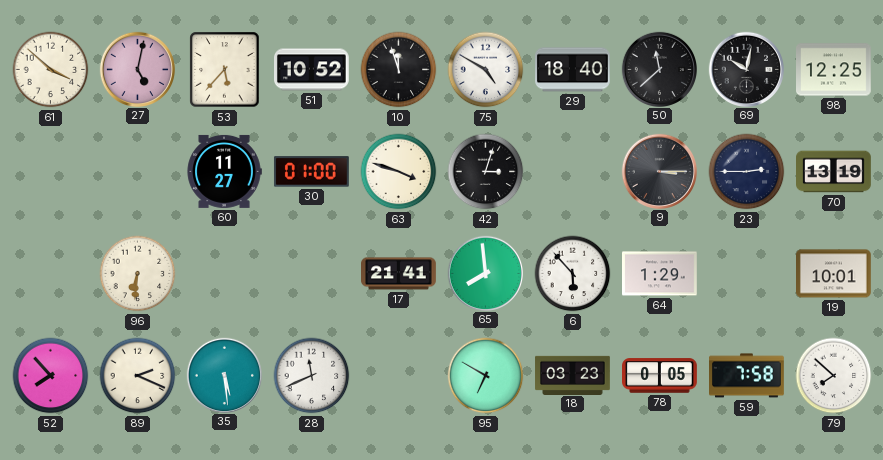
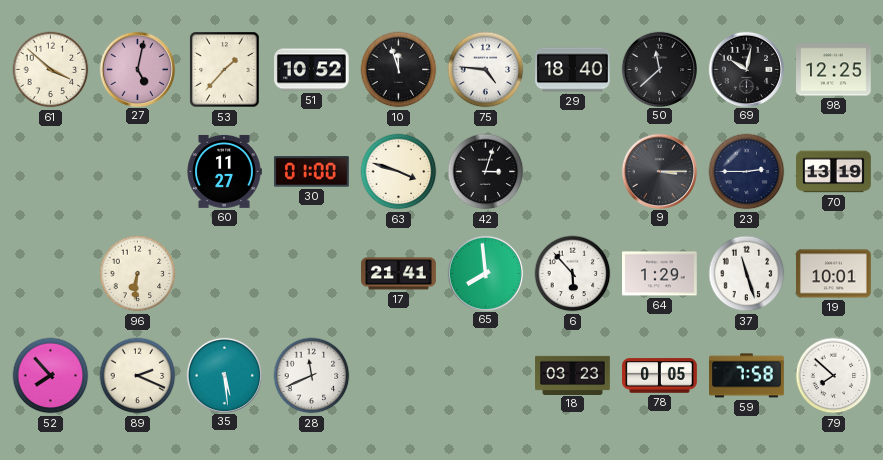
53: 5:37 -> 1:37
75: 4:50 -> 4:46
37: none -> 11:27
95: 6:50 -> none
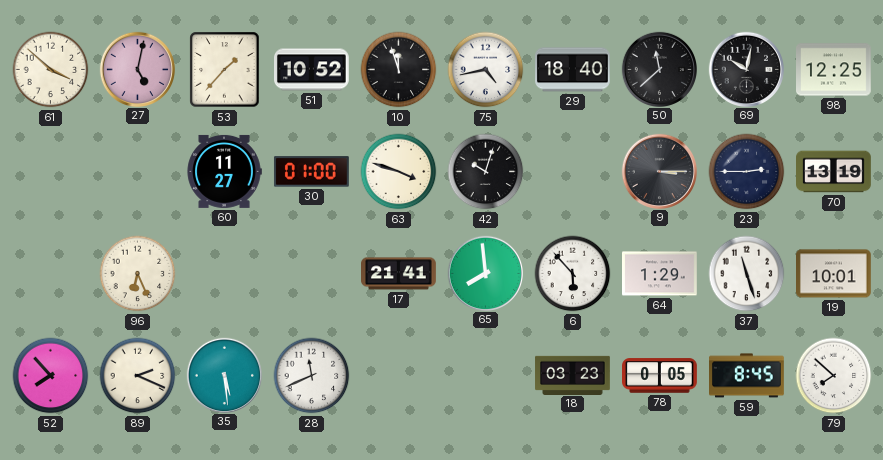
75: 4:46 -> 4:43
42: 3:03 -> 10:03
96: 6:31 -> 6:26
59: 7:58 -> 8:45
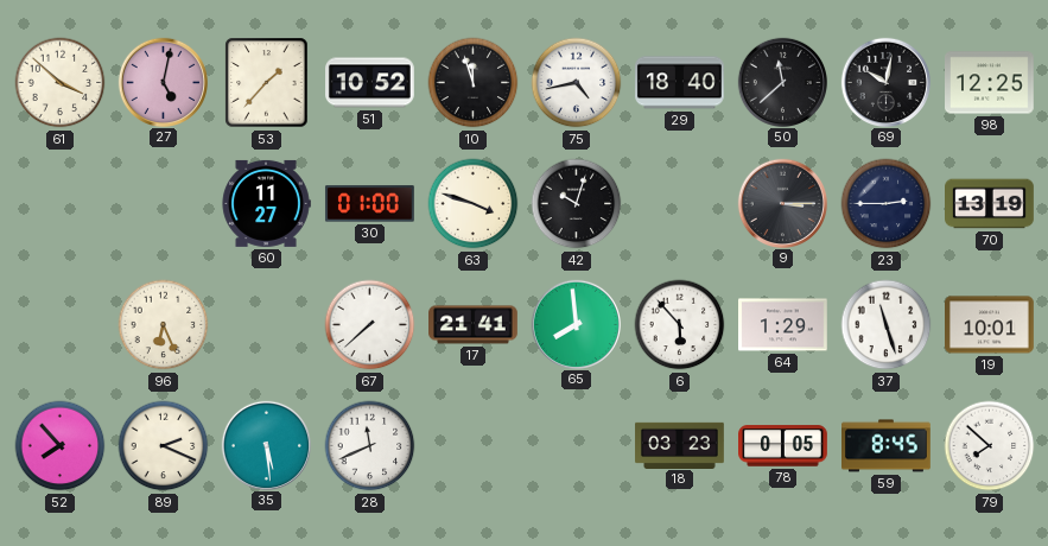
67: none -> 7:38
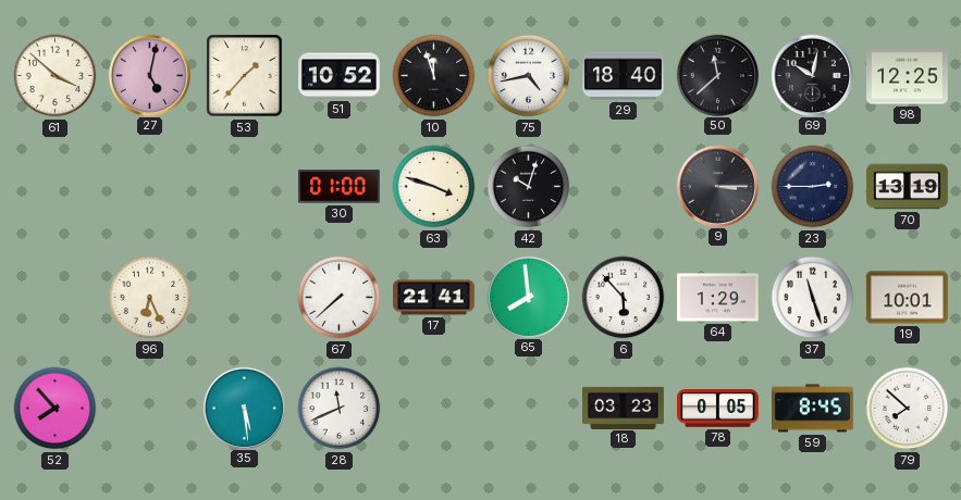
60: 11:27 -> none
89: 2:19 -> none
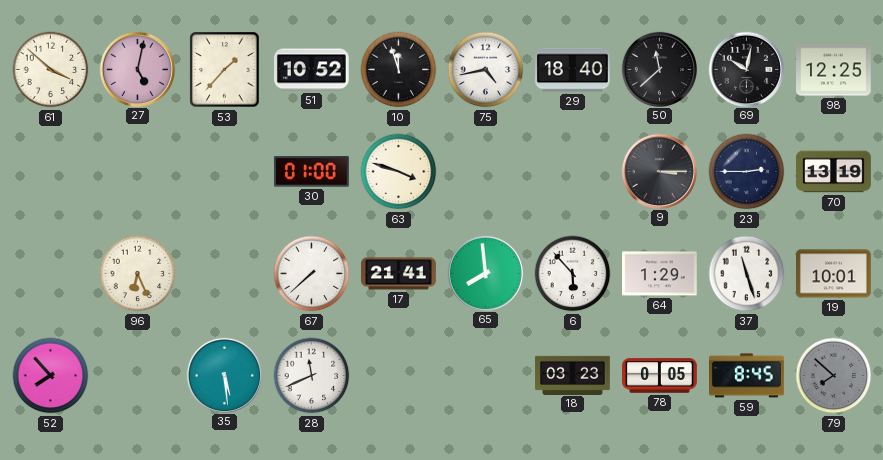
42: 10:03 -> none
79 dial: white -> grey
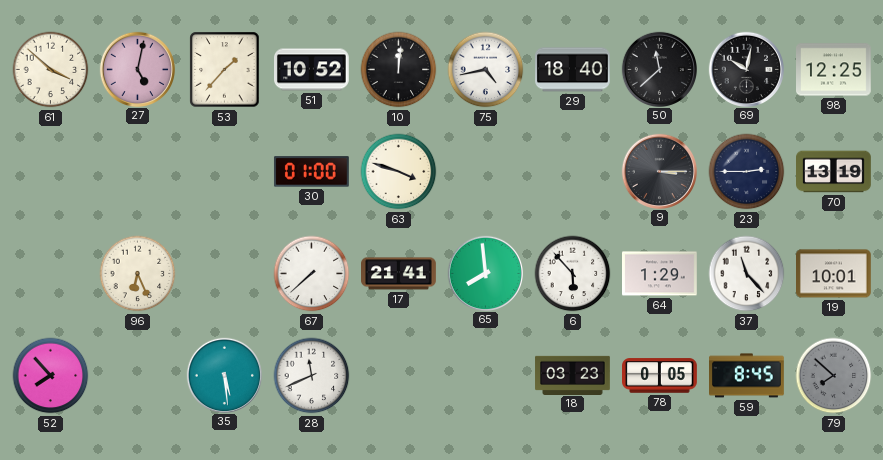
10: 11:57 -> 12:01
37: 11:27 -> 11:23
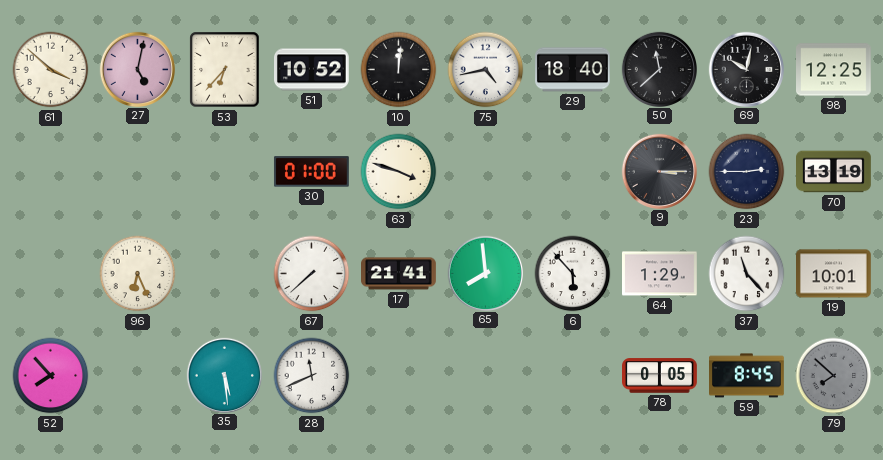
53: 1:37 -> 6:37
18: 03:23 -> none
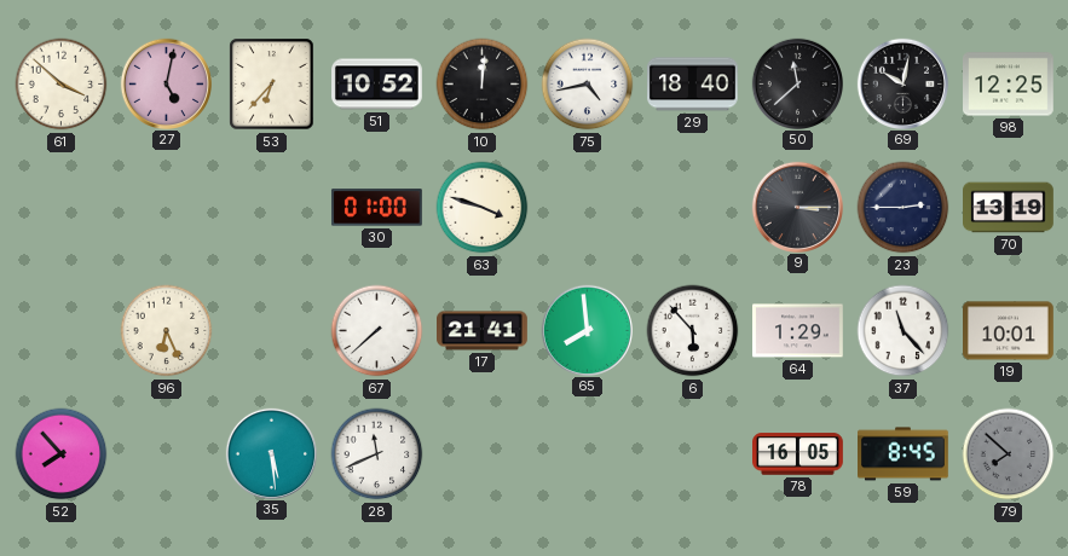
78: 0:05 -> 16:05
